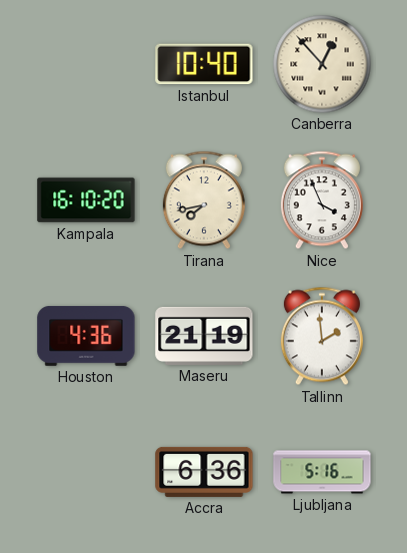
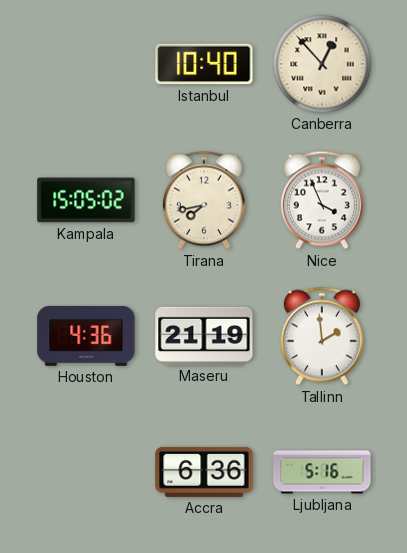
Kampala: 16:10 -> 15:05
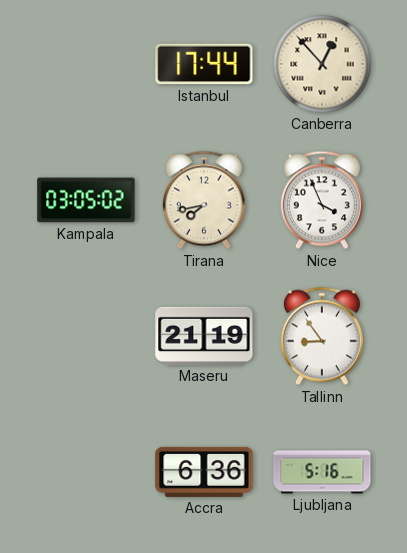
Istanbul: 10:40 -> 17:44
Kampala: 15:05 -> 03:05
Houston: 4:36 -> none
Tallinn: 1:59 -> 8:54
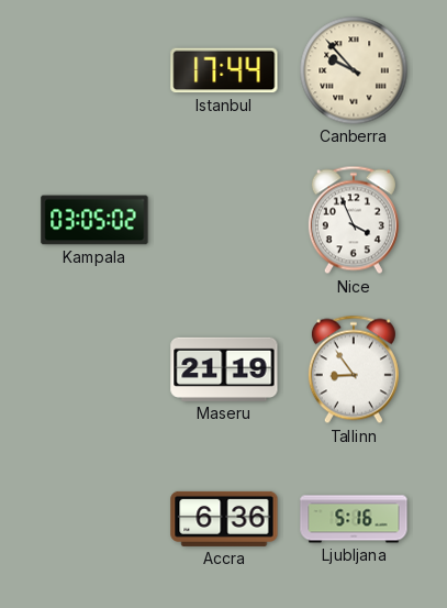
Canberra: 12:53 -> 9:53
Tirana: 7:43 -> none
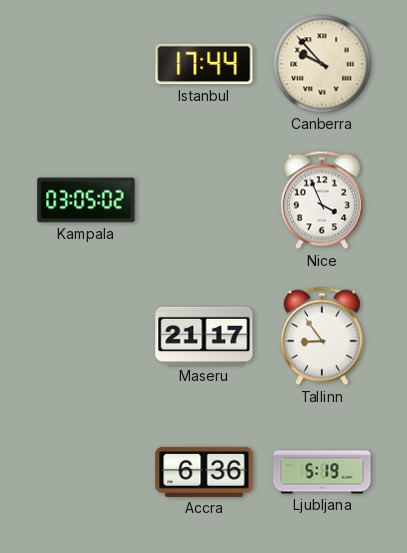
Maseru: 21:19 -> 21:17
Ljubljana: 5:16 -> 5:19
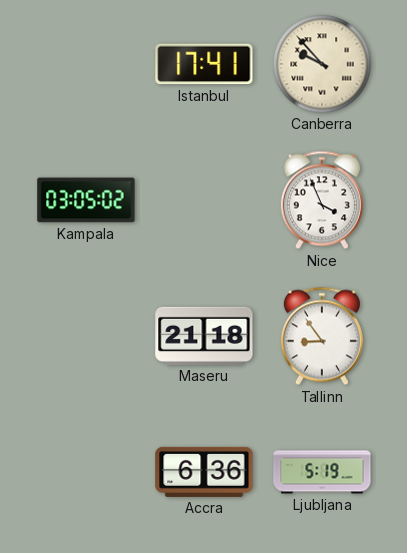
Istanbul: 17:44 -> 17:41
Maseru: 21:17 -> 21:18
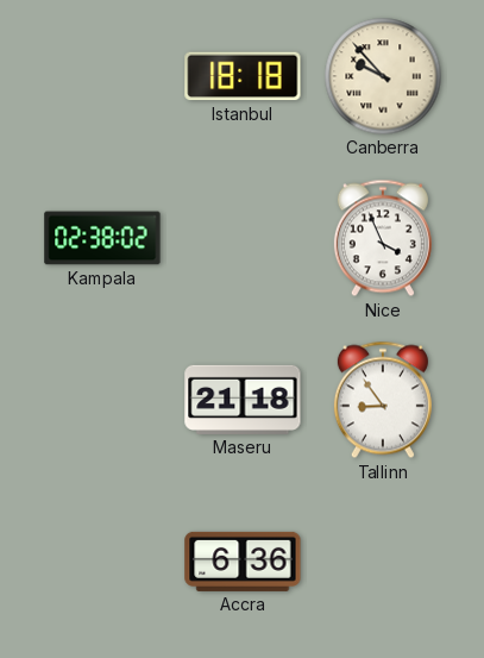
Istanbul: 17:41 -> 18:18
Kampala: 03:05 -> 02:38
Ljubljana: 5:19 -> none
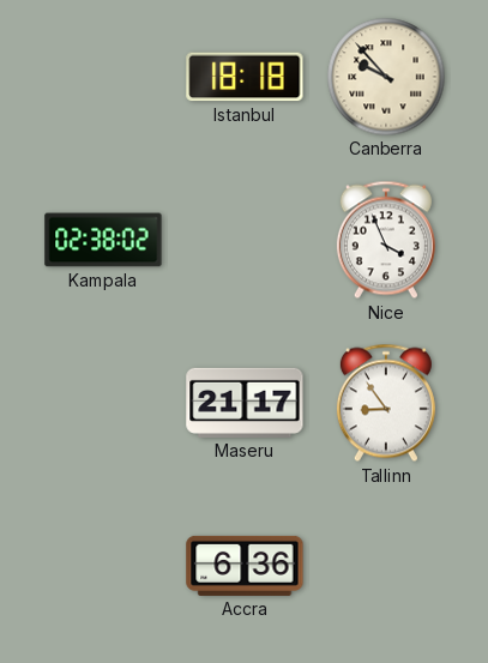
Maseru: 21:18 -> 21:17
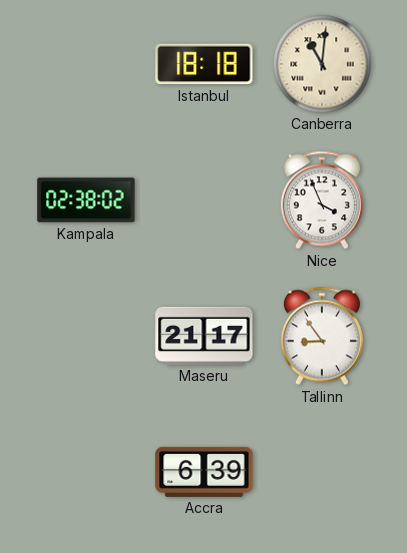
Canberra: 9:53 -> 11:01
Accra: 6:36 -> 6:39
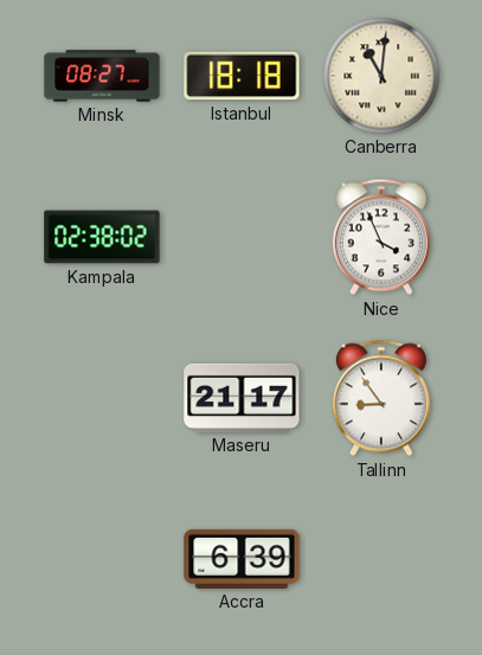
Minsk: none -> 08:27
